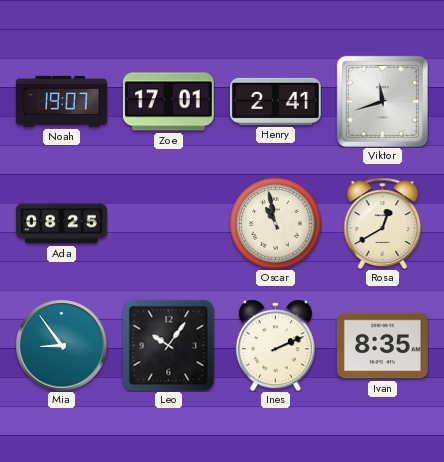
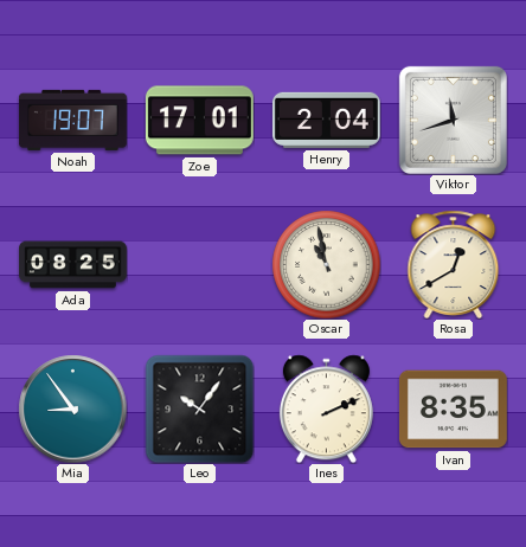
Henry: 2:41 -> 2:04
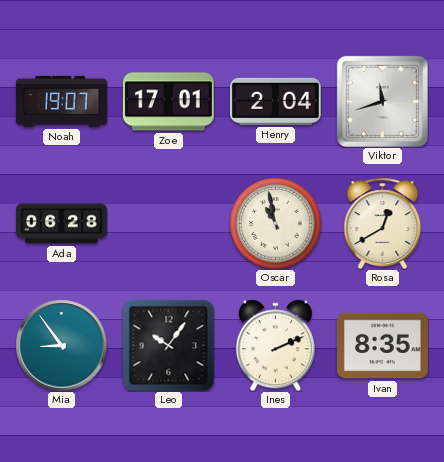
Ada: 08:25 -> 06:28
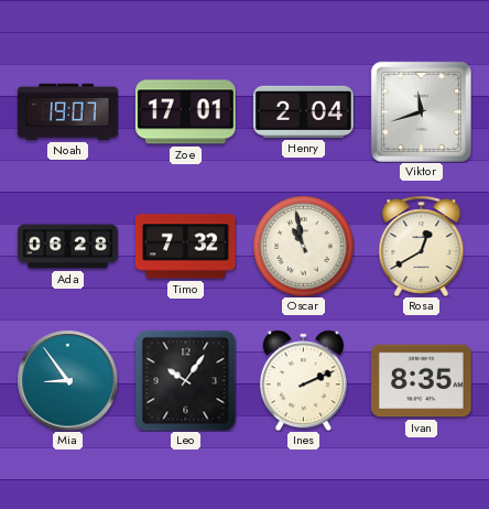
Timo: none -> 7:32
